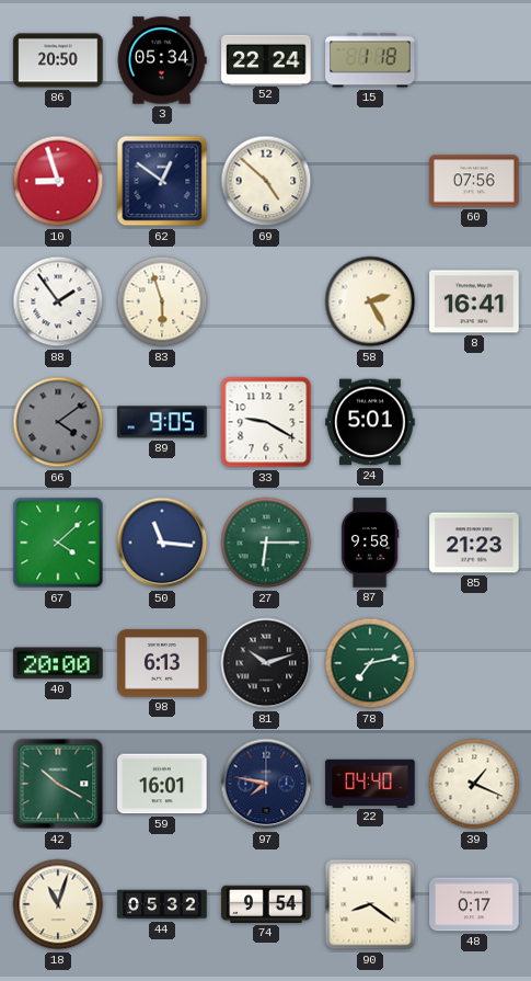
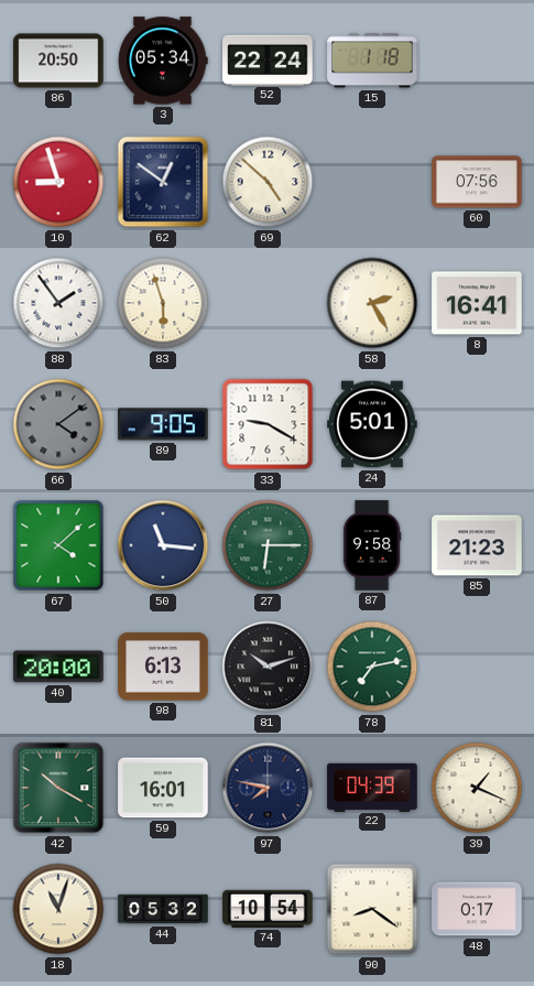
22: 04:40 -> 04:39
74: 9:54 -> 10:54
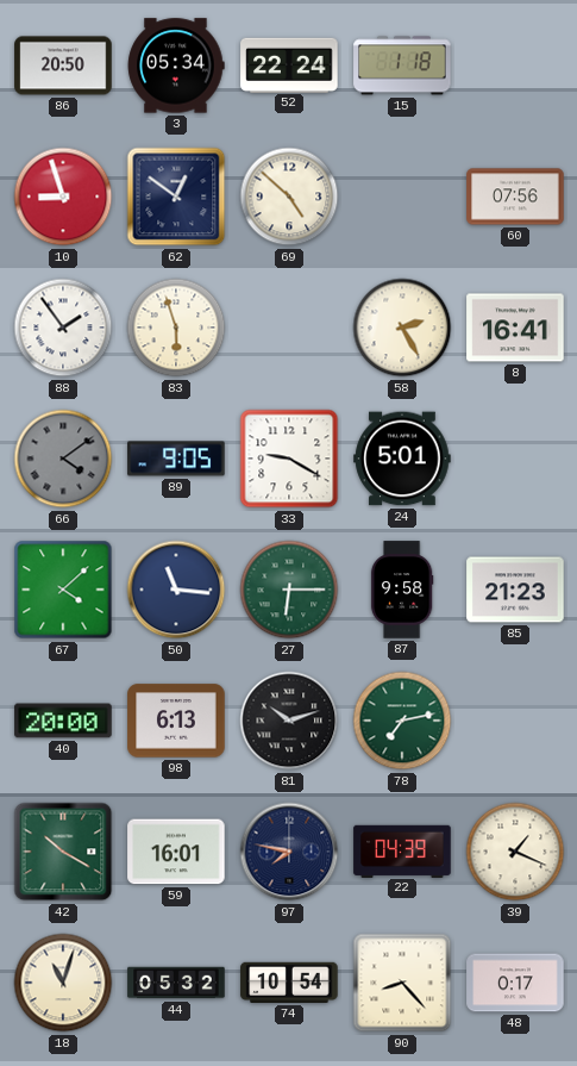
90: 8:21 -> 8:23
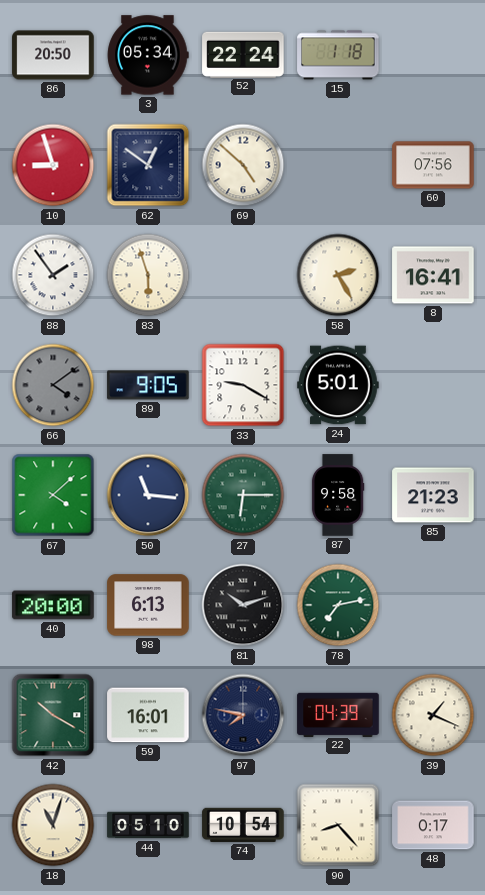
44: 05:32 -> 05:10
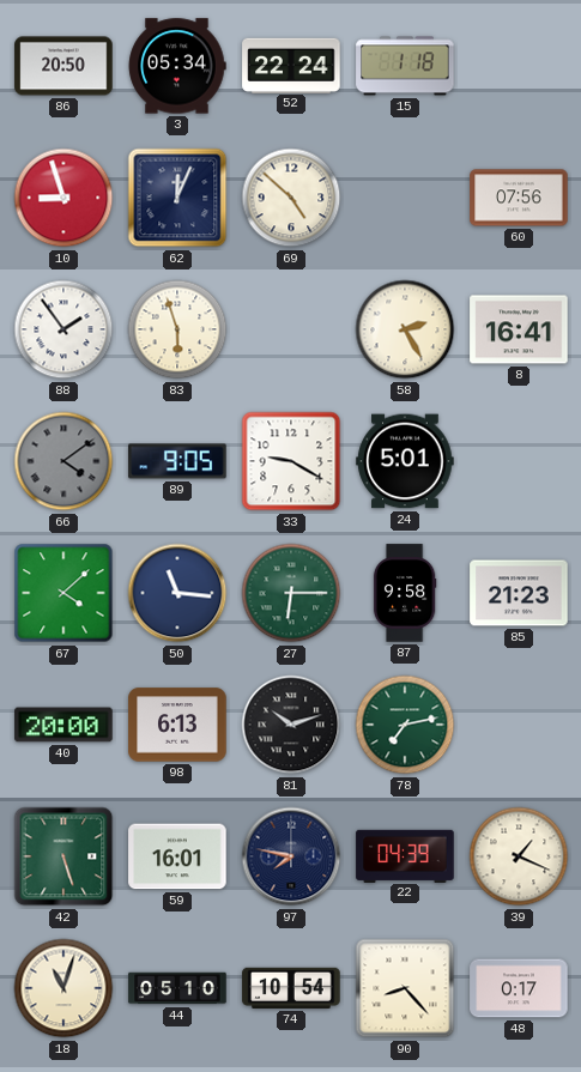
62: 12:51 -> 12:04
42: 10:20 -> 5:27
